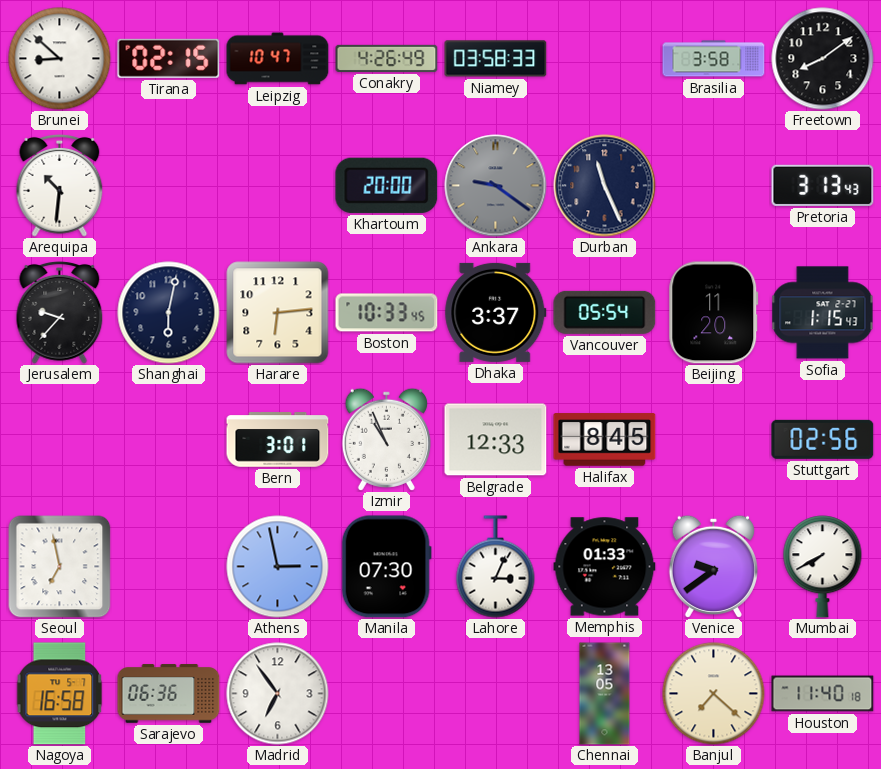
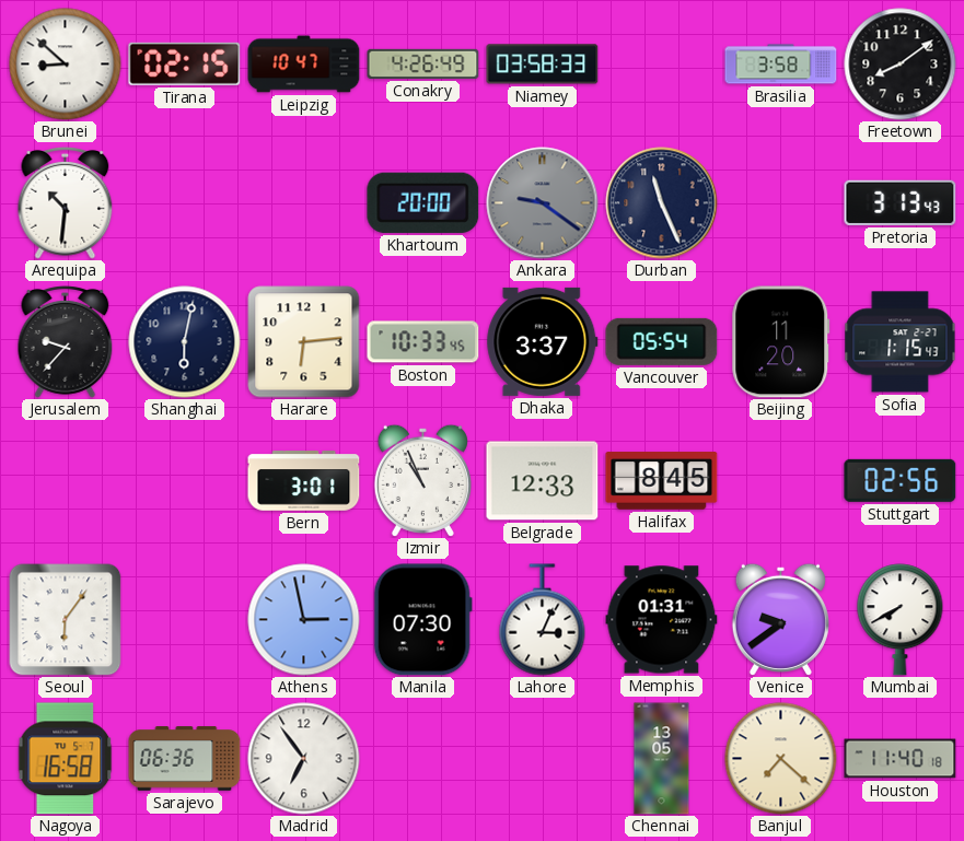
Seoul: 6:58 -> 6:06
Memphis: 01:33 -> 01:31
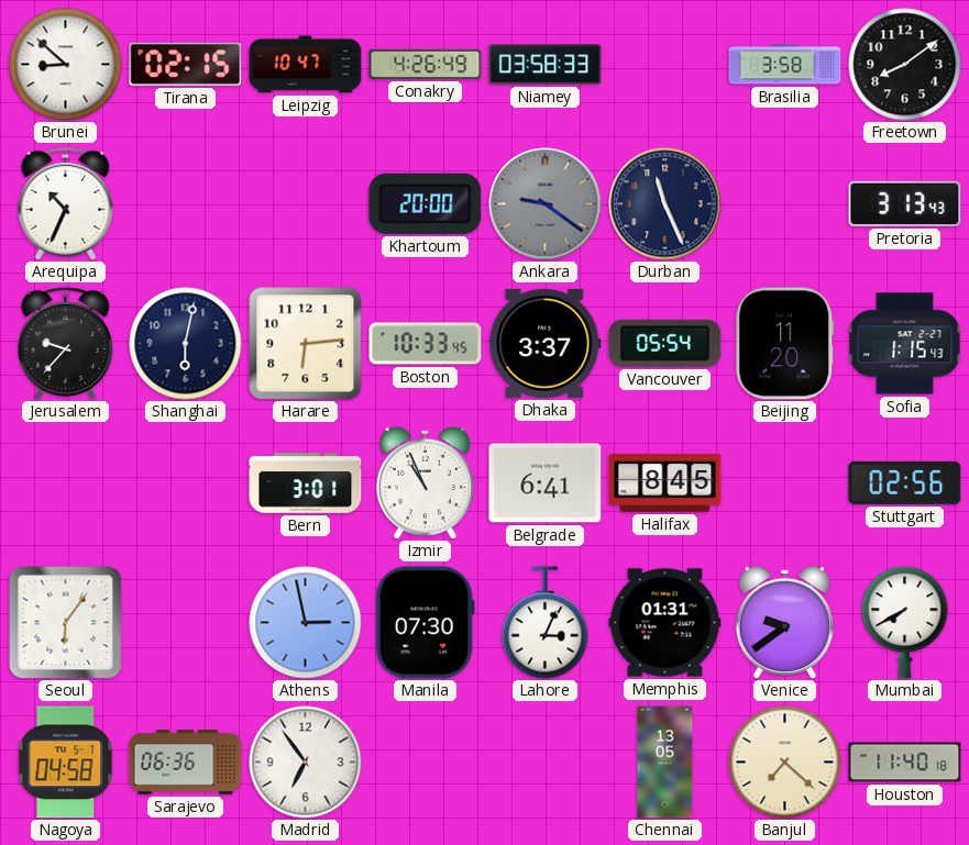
Arequipa: 10:31 -> 10:34
Belgrade: 12:33 -> 6:41
Nagoya: 16:58 -> 04:58
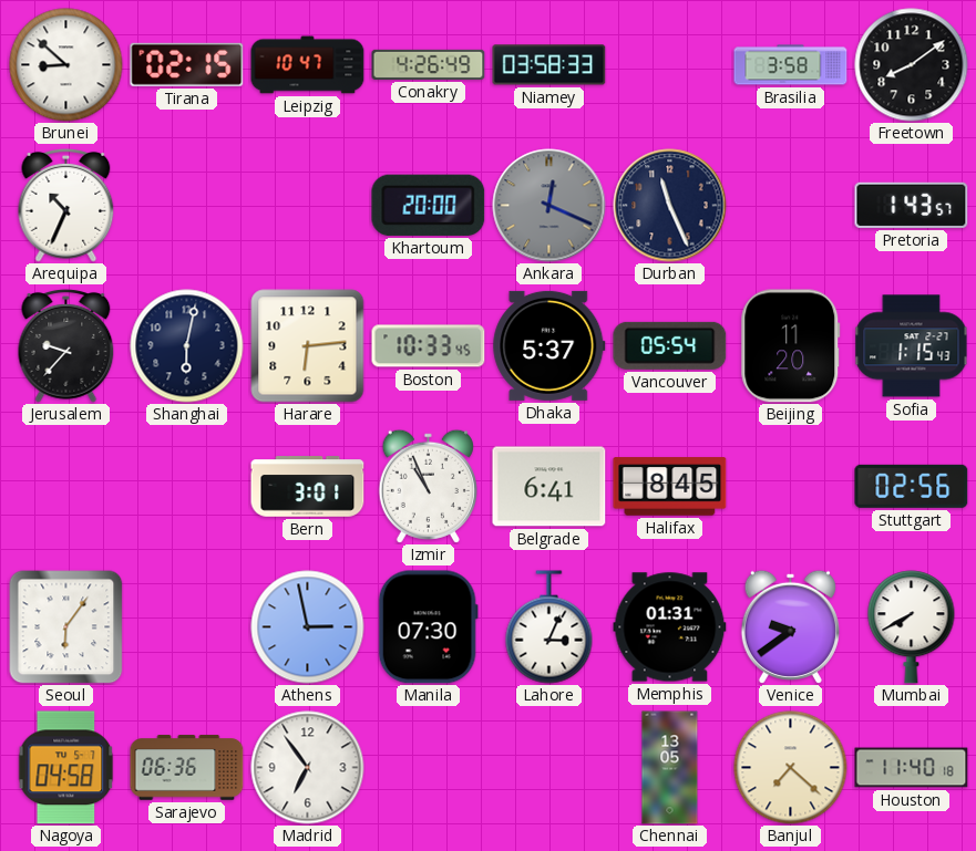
Ankara: 9:21 -> 12:19
Pretoria: 3:13 -> 1:43
Dhaka: 3:37 -> 5:37
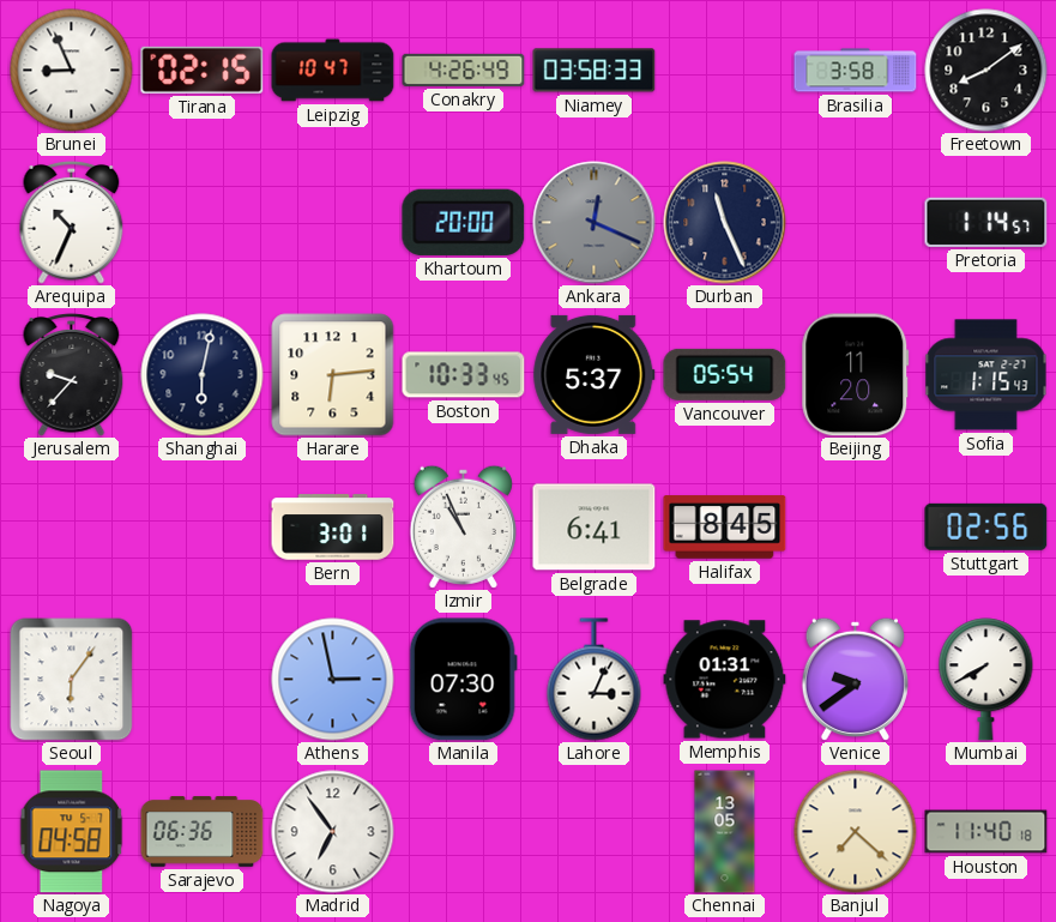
Brunei: 8:52 -> 8:56
Pretoria: 1:43 -> 1:14
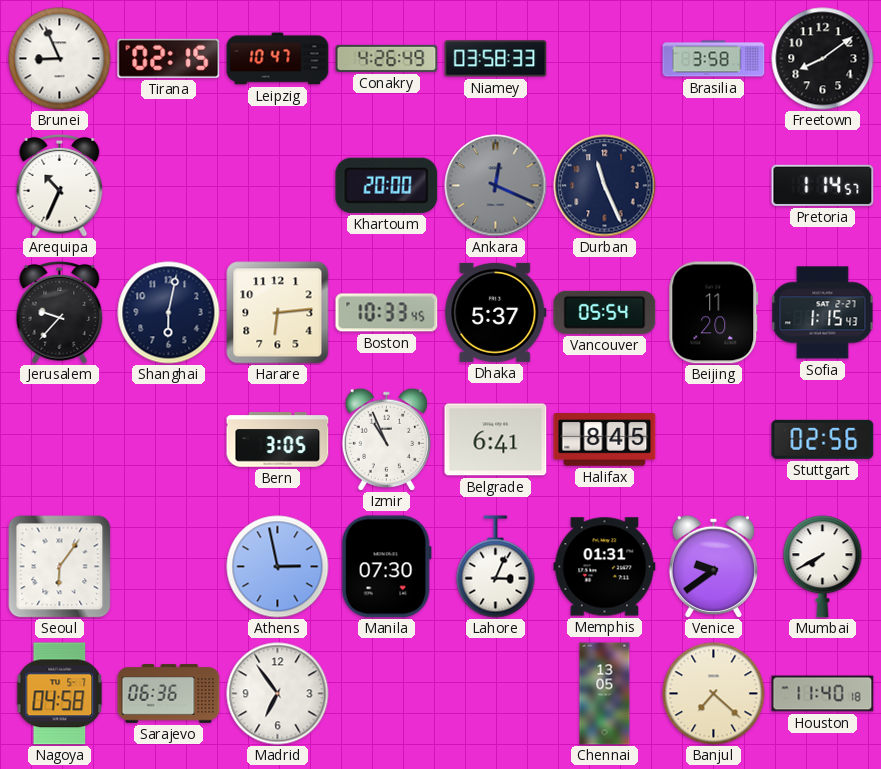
Bern: 3:01 -> 3:05
